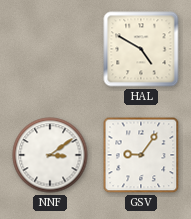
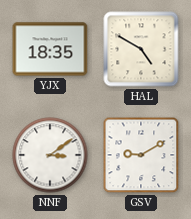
YJX: none -> 18:35
GSV: 9:06 -> 9:10
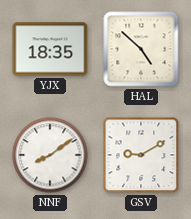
HAL: 4:50 -> 4:52
NNF: 3:09 -> 8:09
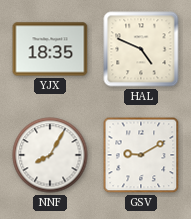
HAL: 4:52 -> 4:49
NNF: 8:09 -> 8:05
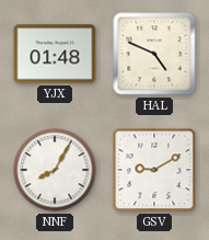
YJX: 18:35 -> 01:48
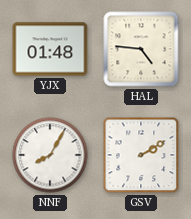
HAL: 4:49 -> 4:46
GSV: 9:10 -> 2:10
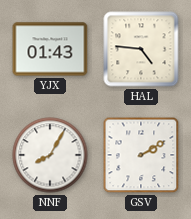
YJX: 01:48 -> 01:43
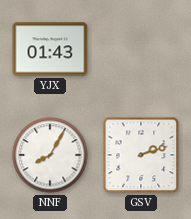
HAL: 4:46 -> none
GSV: 2:10 -> 2:12
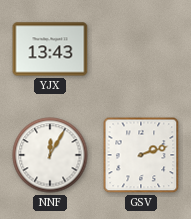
YJX: 01:43 -> 13:43
NNF: 8:05 -> 12:05
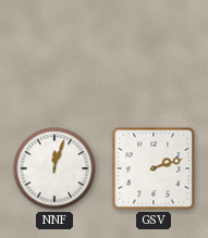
YJX: 13:43 -> none
NNF: 12:05 -> 12:03
